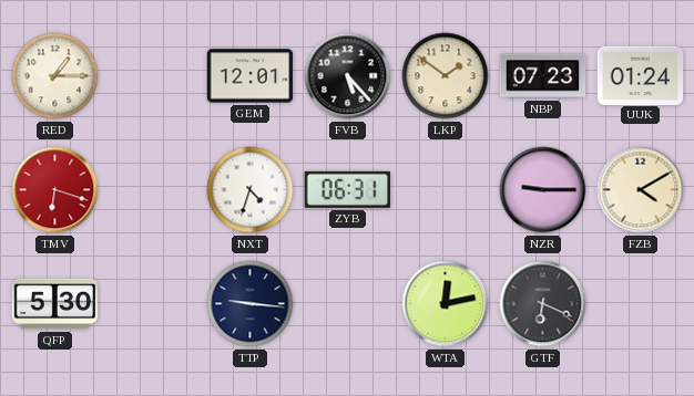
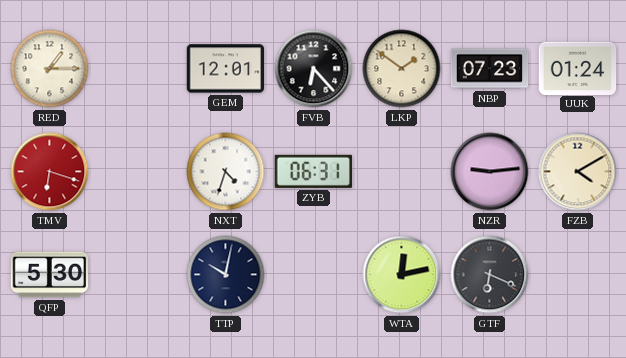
FVB: 5:23 -> 6:23
NZR: 9:15 -> 9:14
TTP: 9:16 -> 10:02
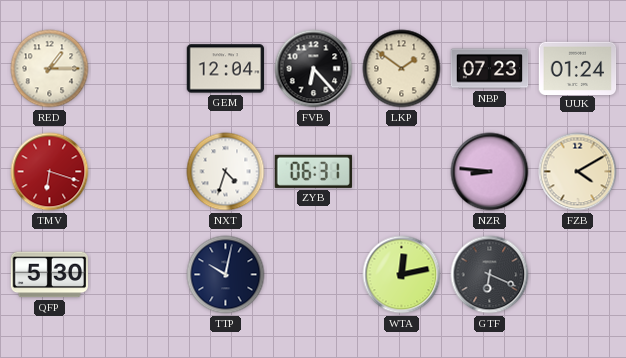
GEM: 12:01 -> 12:04
NZR: 9:14 -> 8:46
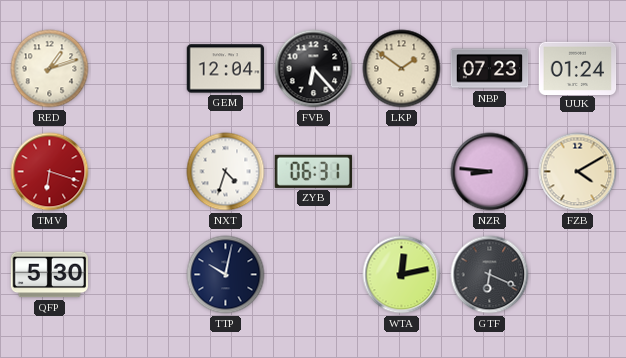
RED: 1:15 -> 1:12
